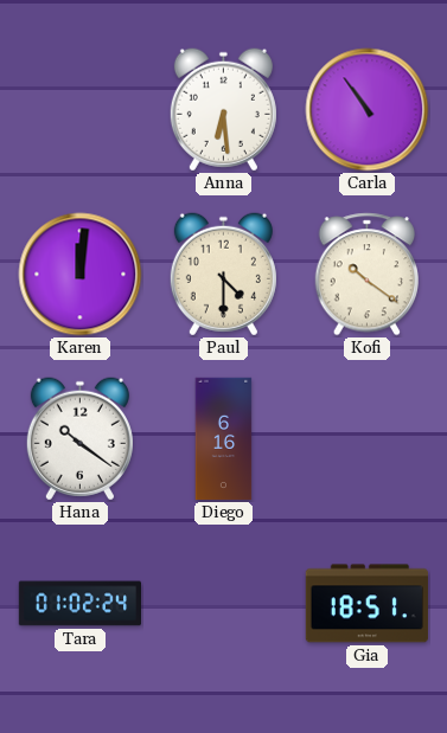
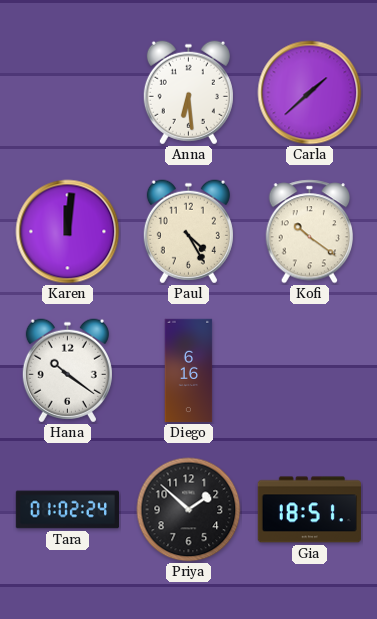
Carla: 10:54 -> 1:38
Paul: 4:30 -> 4:25
Priya: none -> 1:52
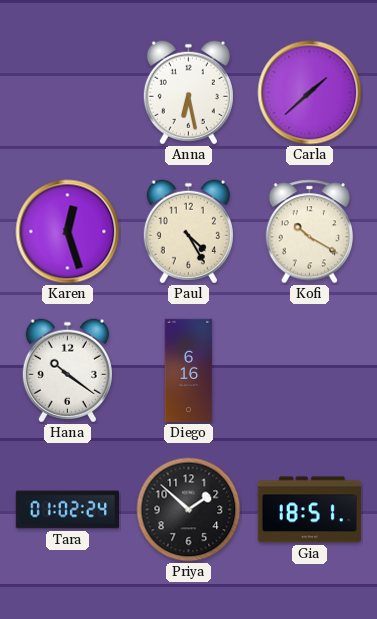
Anna: 6:29 -> 6:28
Karen: 12:01 -> 12:27
Kofi: 10:21 -> 10:20
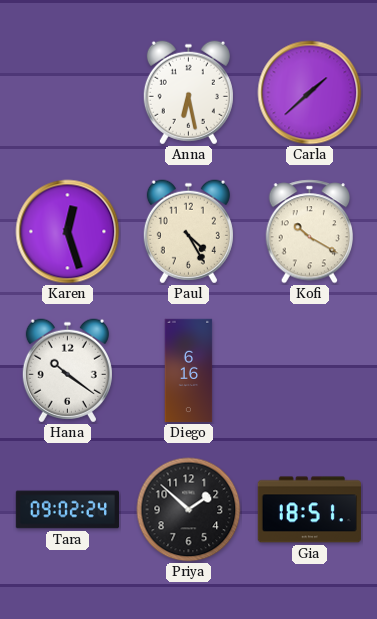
Tara: 01:02 -> 09:02
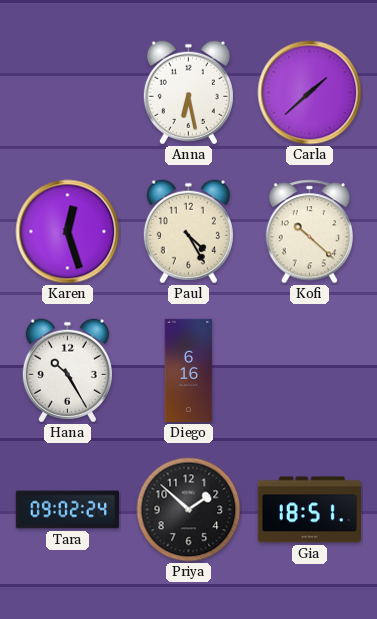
Kofi: 10:20 -> 10:22
Hana: 10:21 -> 10:25
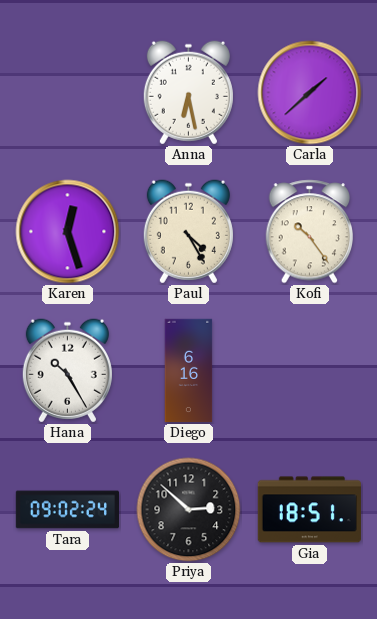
Kofi: 10:22 -> 10:24
Priya: 1:52 -> 2:52
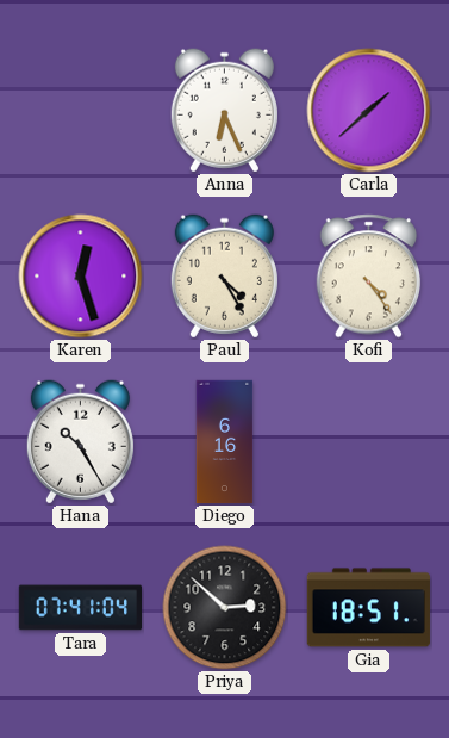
Anna: 6:28 -> 6:26
Kofi: 10:24 -> 4:24
Tara: 09:02 -> 07:41
